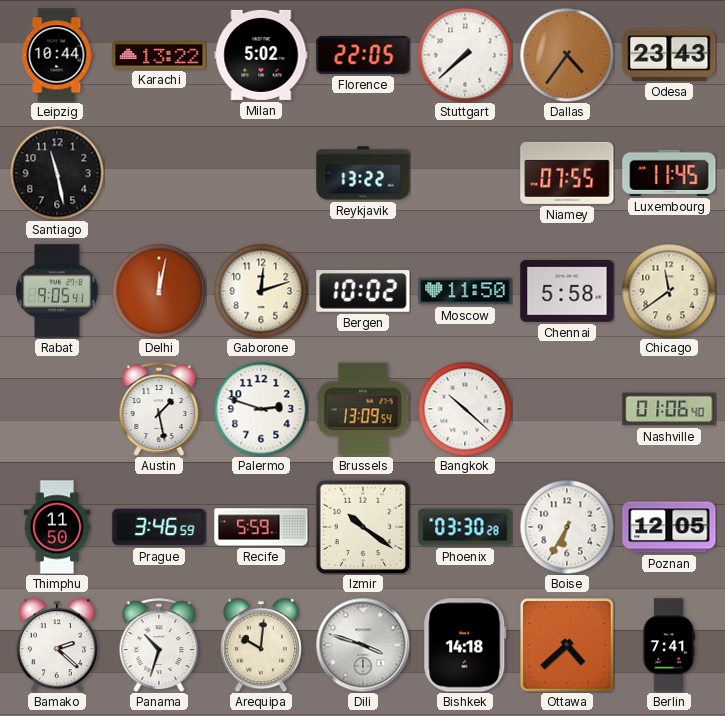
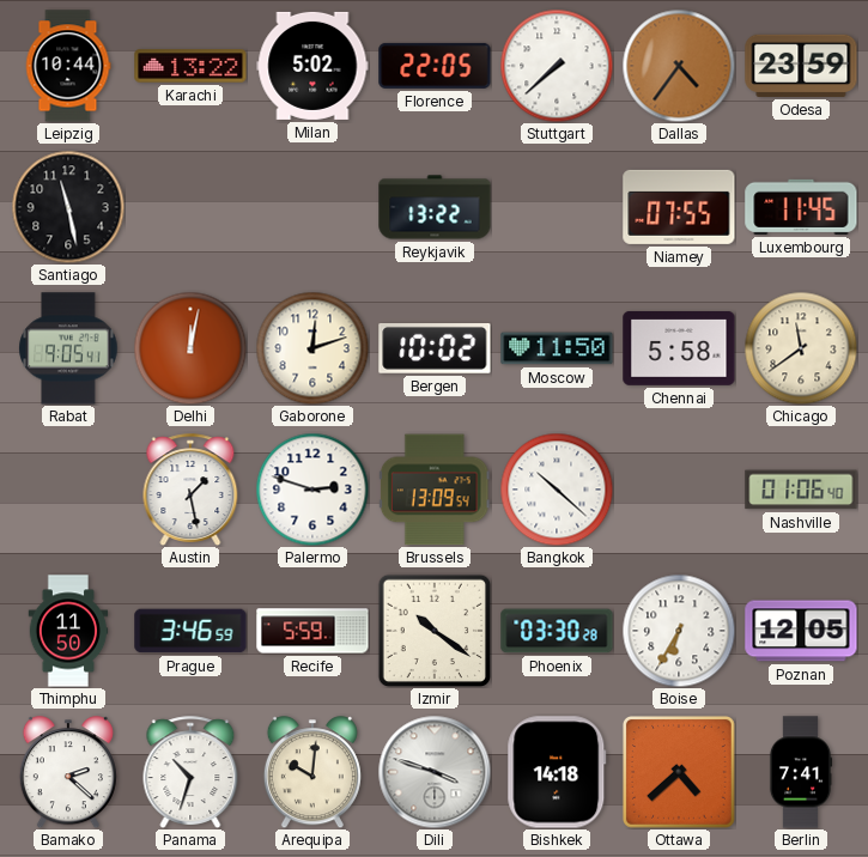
Odesa: 23:43 -> 23:59
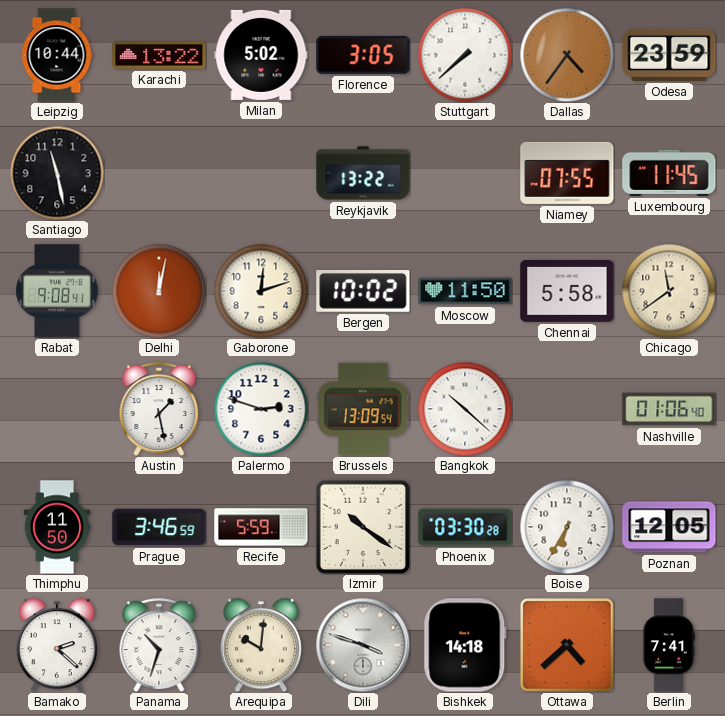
Florence: 22:05 -> 3:05
Rabat: 9:05 -> 9:08
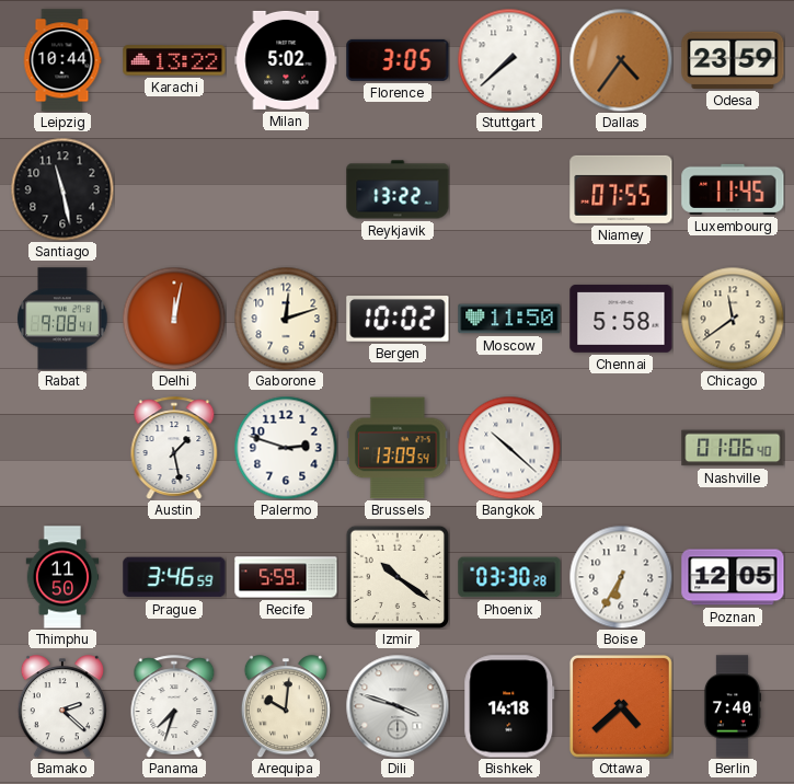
Panama: 10:33 -> 7:33
Berlin: 7:41 -> 7:40
